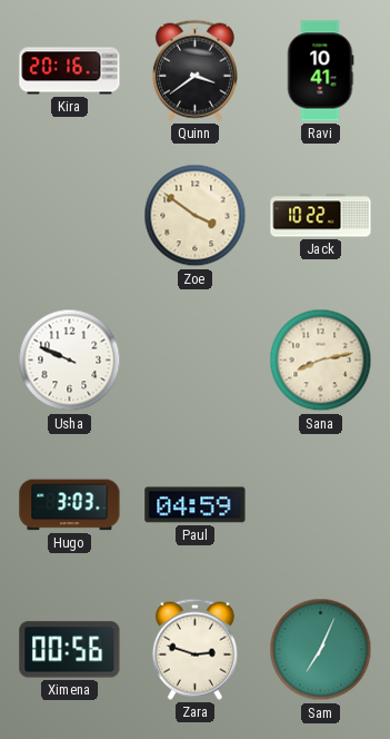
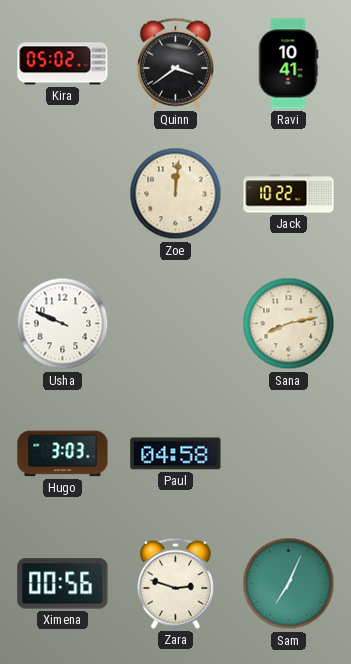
Kira: 20:16 -> 05:02
Zoe: 3:51 -> 12:01
Paul: 04:59 -> 04:58
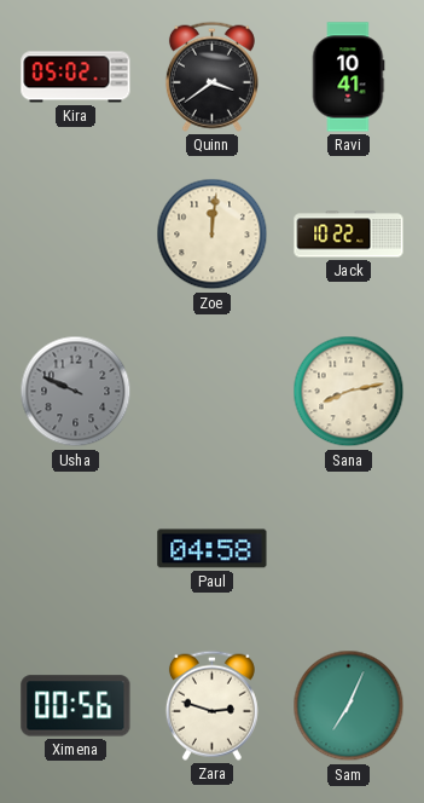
Usha dial: white -> grey
Hugo: 3:03 -> none
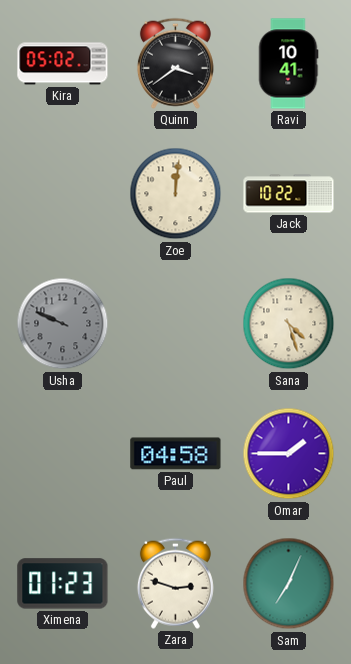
Sana: 8:13 -> 4:27
Omar: none -> 1:45
Ximena: 00:56 -> 01:23
